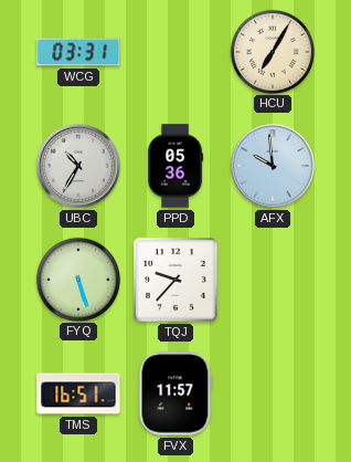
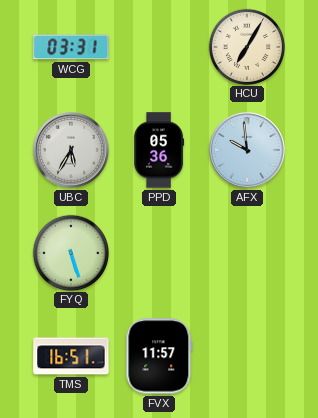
UBC: 10:35 -> 5:35
TQJ: 9:37 -> none
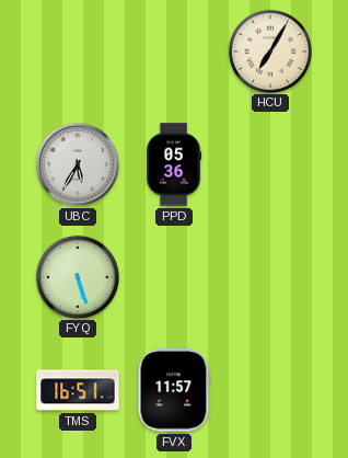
WCG: 03:31 -> none
AFX: 9:59 -> none
